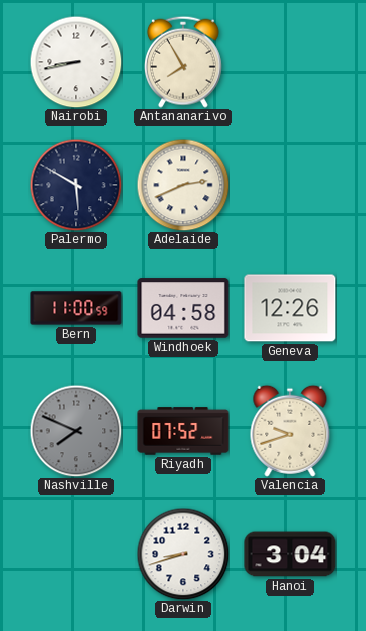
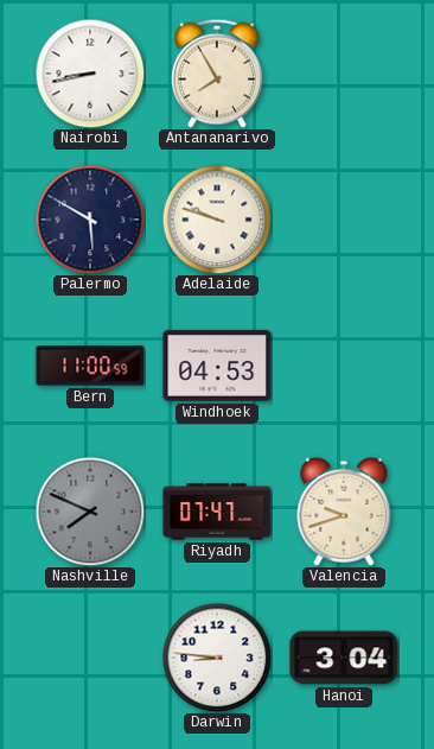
Adelaide: 2:41 -> 9:48
Windhoek: 04:58 -> 04:53
Geneva: 12:26 -> none
Riyadh: 07:52 -> 07:47
Darwin: 8:42 -> 8:46
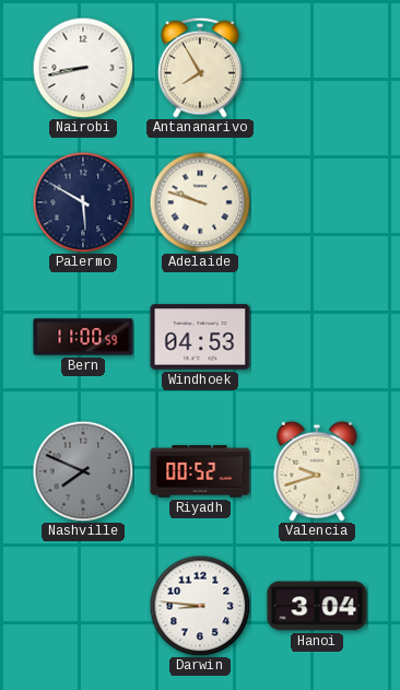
Riyadh: 07:47 -> 00:52
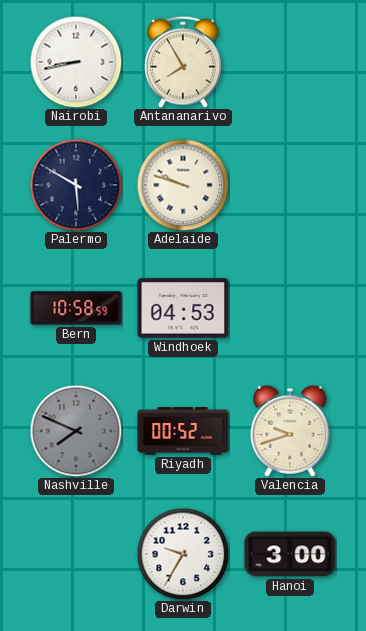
Bern: 11:00 -> 10:58
Darwin: 8:46 -> 9:35
Hanoi: 3:04 -> 3:00
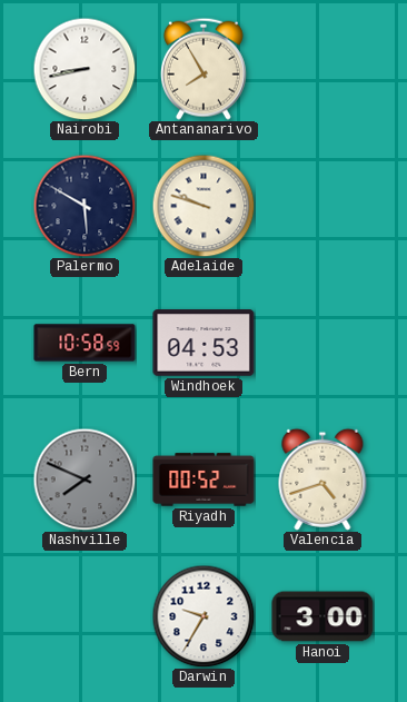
Valencia: 9:42 -> 4:42
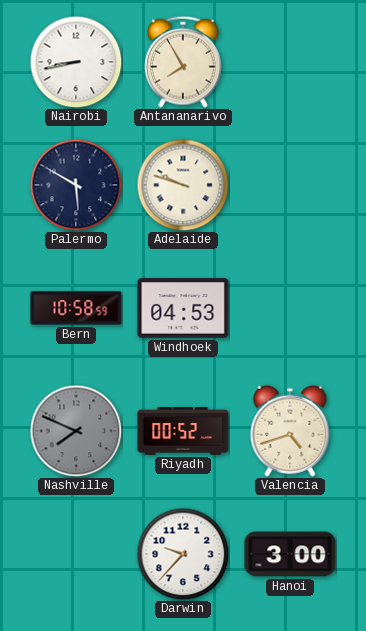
Darwin: 9:35 -> 9:37
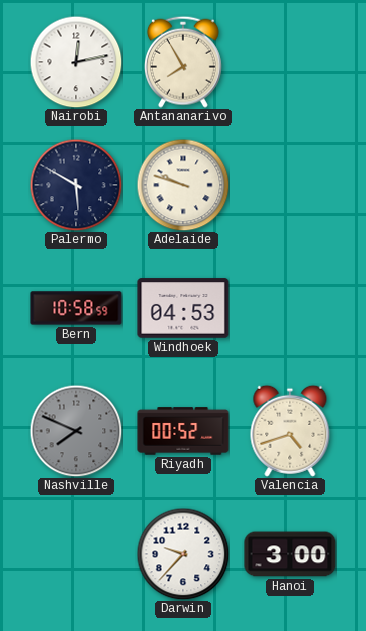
Nairobi: 8:43 -> 12:13
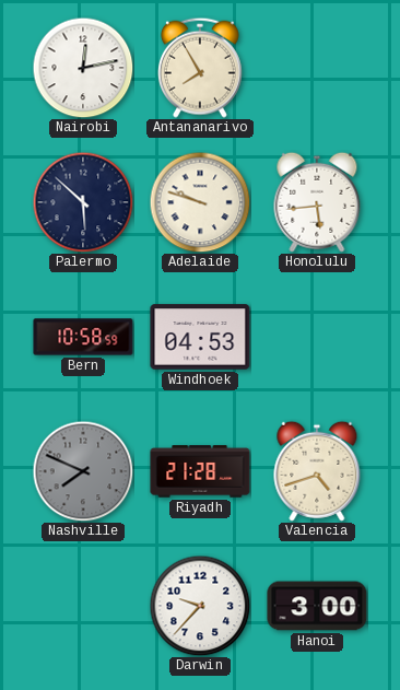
Palermo: 5:50 -> 5:52
Honolulu: none -> 5:44
Riyadh: 00:52 -> 21:28
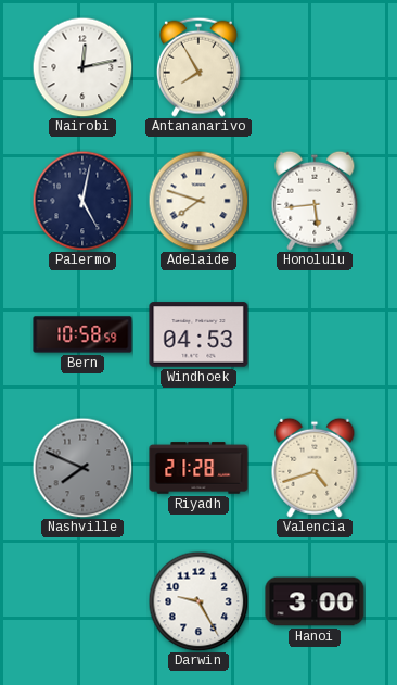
Palermo: 5:52 -> 5:02
Adelaide: 9:48 -> 7:48
Darwin: 9:37 -> 9:25
